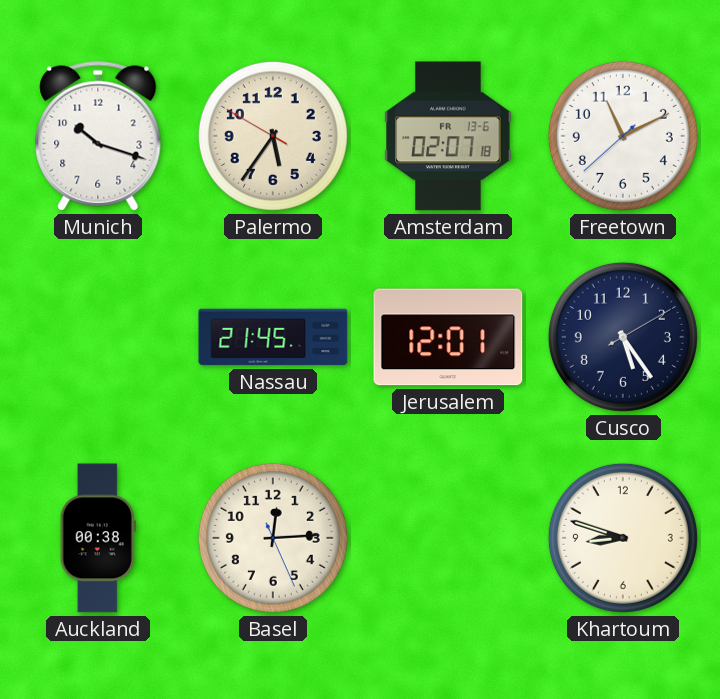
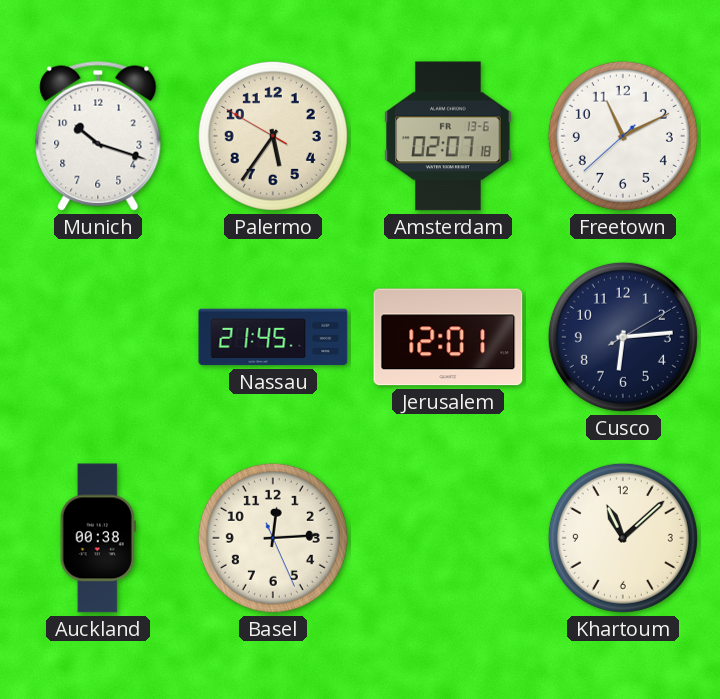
Cusco: 5:24 -> 6:14
Khartoum: 8:48 -> 11:08
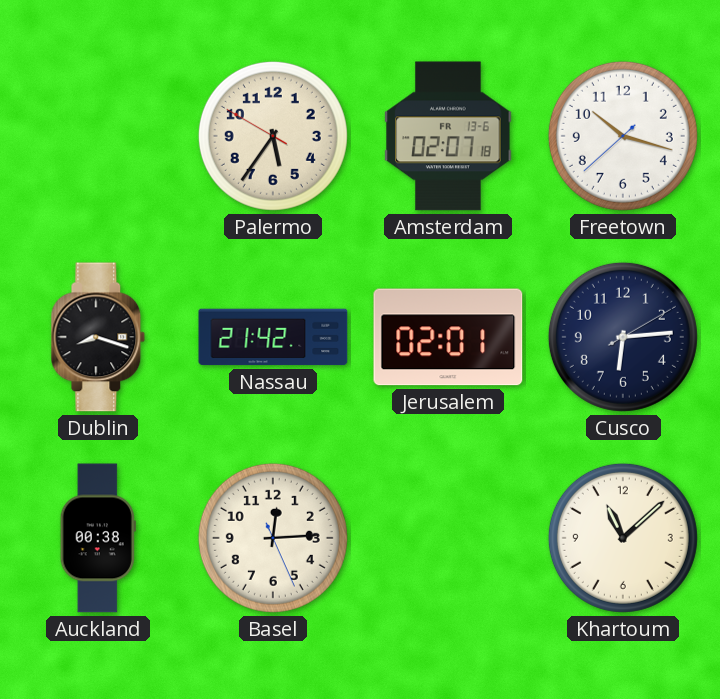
Munich: 10:18 -> none
Freetown: 11:10 -> 10:17
Dublin: none -> 8:18
Nassau: 21:45 -> 21:42
Jerusalem: 12:01 -> 02:01
